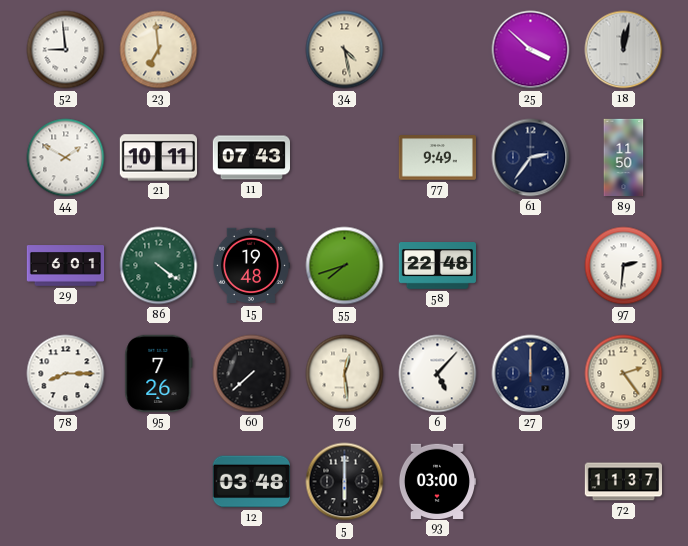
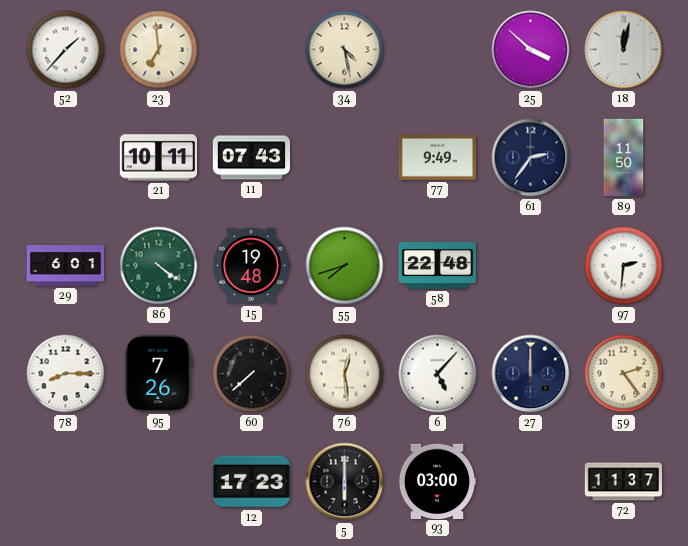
52: 8:59 -> 1:37
44: 1:50 -> none
12: 03:48 -> 17:23
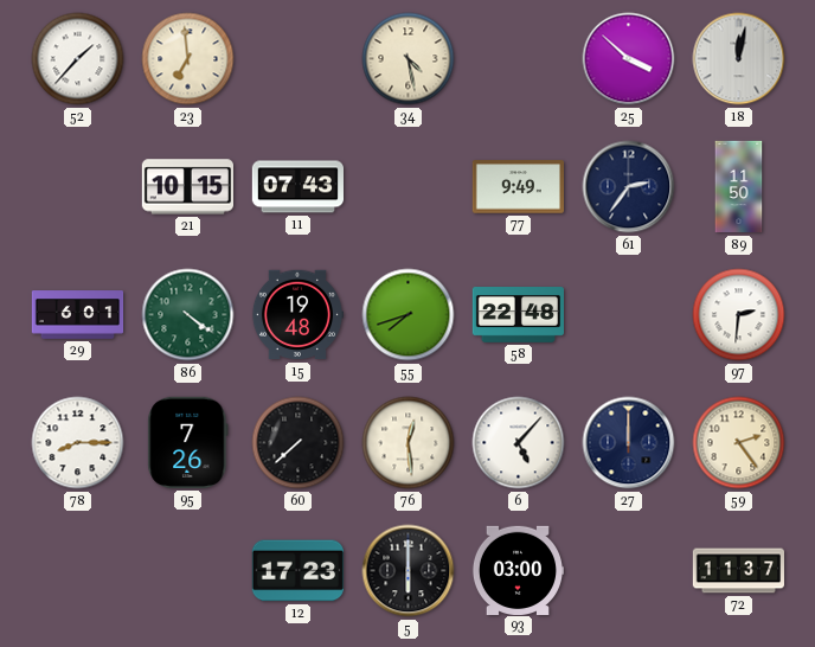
21: 10:11 -> 10:15
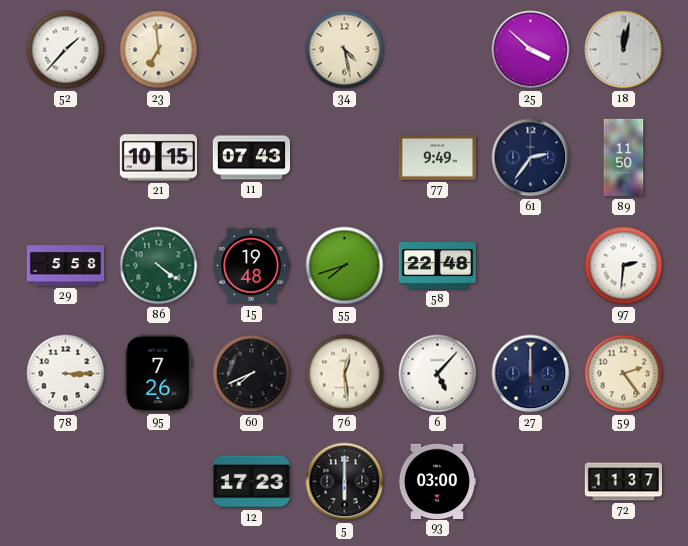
29: 6:01 -> 5:58
78: 8:15 -> 3:15
60: 7:38 -> 7:41
